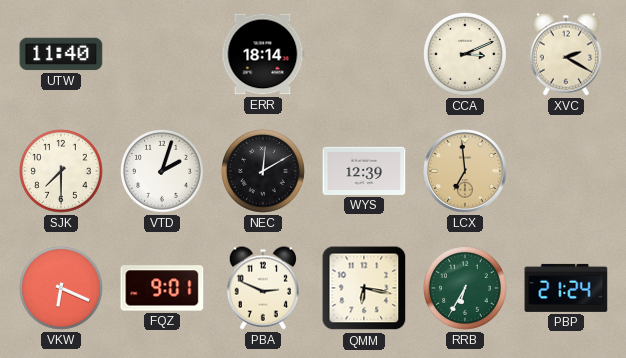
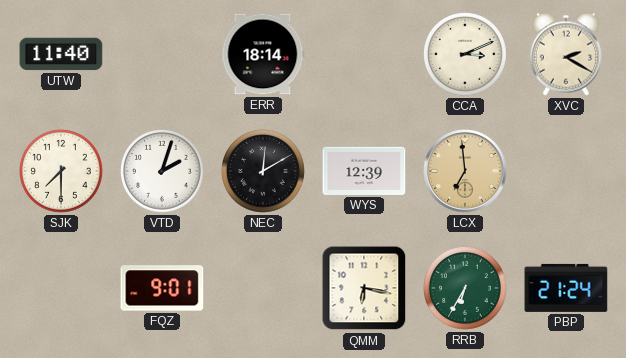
VKW: 6:19 -> none
PBA: 2:49 -> none
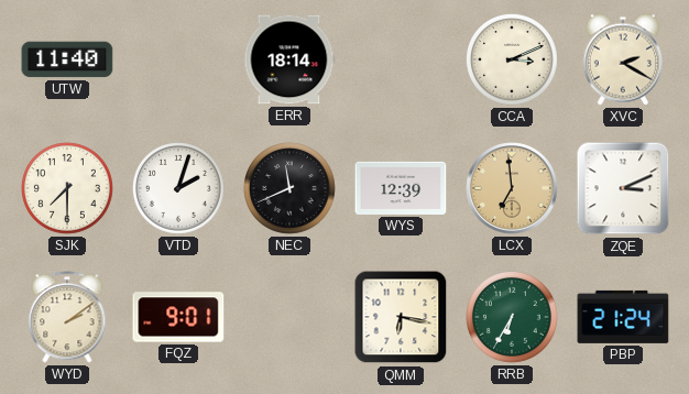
NEC: 12:10 -> 11:41
ZQE: none -> 3:11
WYD: none -> 2:09
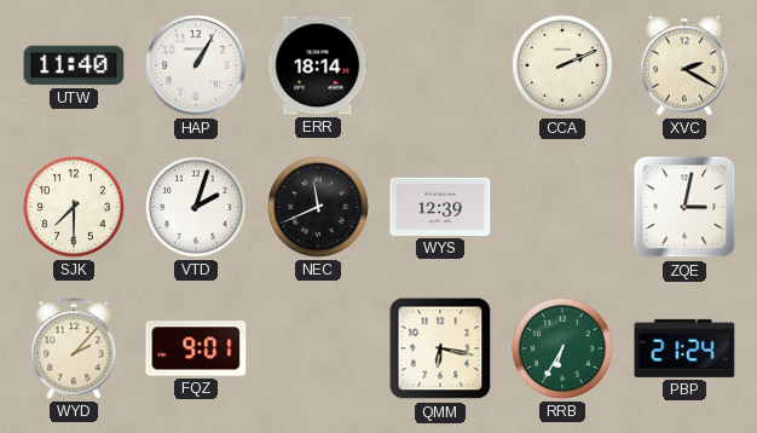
HAP: none -> 1:05
CCA: 3:11 -> 2:11
LCX: 6:59 -> none
ZQE: 3:11 -> 3:02
WYD: 2:09 -> 2:07
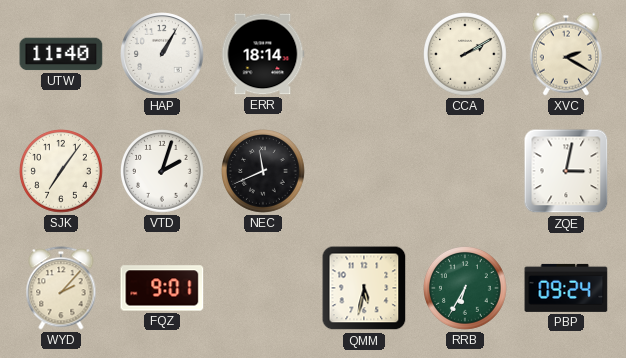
CCA: 2:11 -> 2:10
SJK: 7:30 -> 7:06
WYS: 12:39 -> none
QMM: 6:17 -> 5:32
PBP: 21:24 -> 09:24
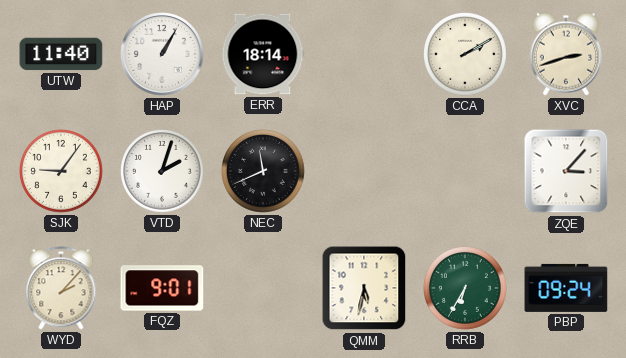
XVC: 2:20 -> 2:42
SJK: 7:06 -> 9:06
ZQE: 3:02 -> 3:07
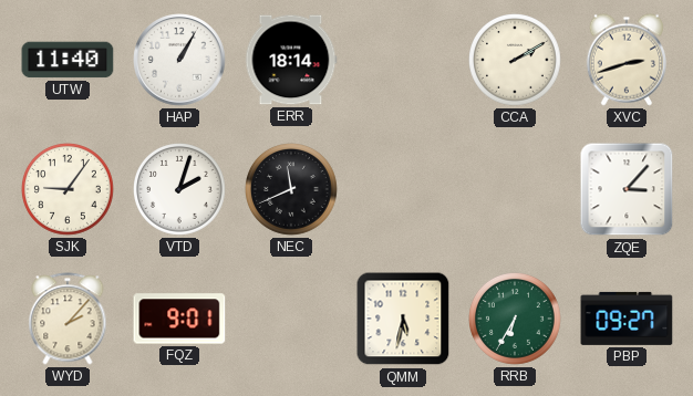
PBP: 09:24 -> 09:27
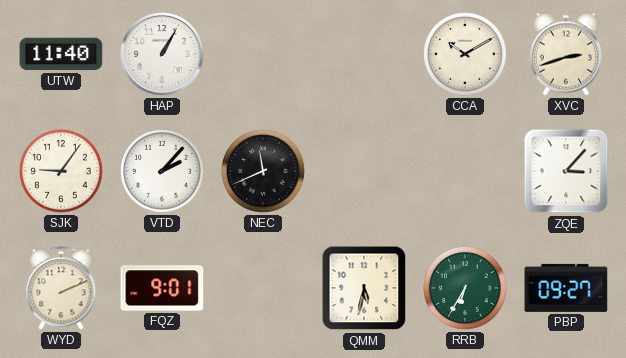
ERR: 18:14 -> none
CCA: 2:10 -> 10:10
VTD: 2:03 -> 2:07
WYD: 2:07 -> 2:11
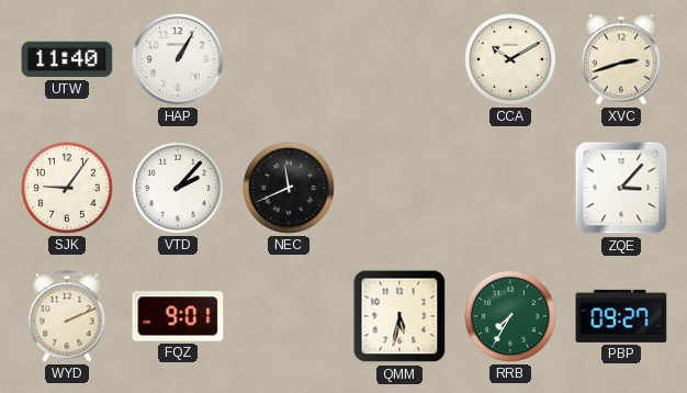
RRB: 6:35 -> 7:35
